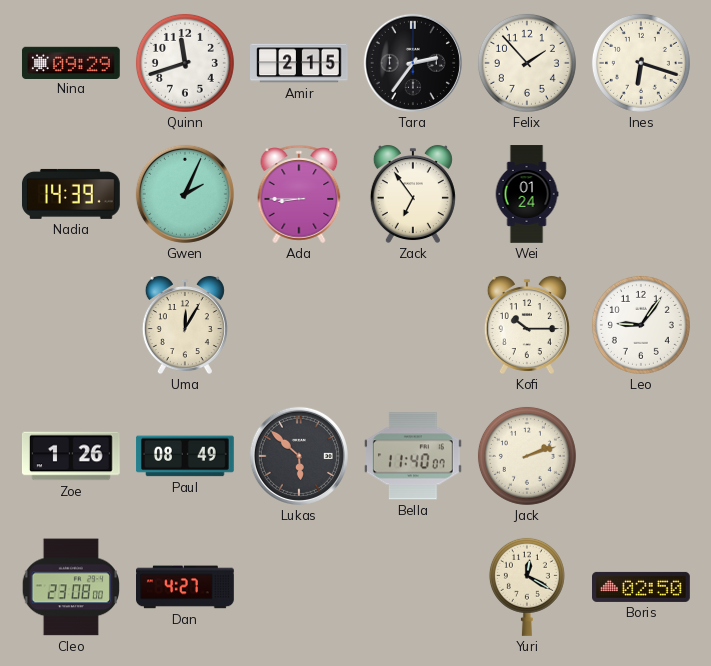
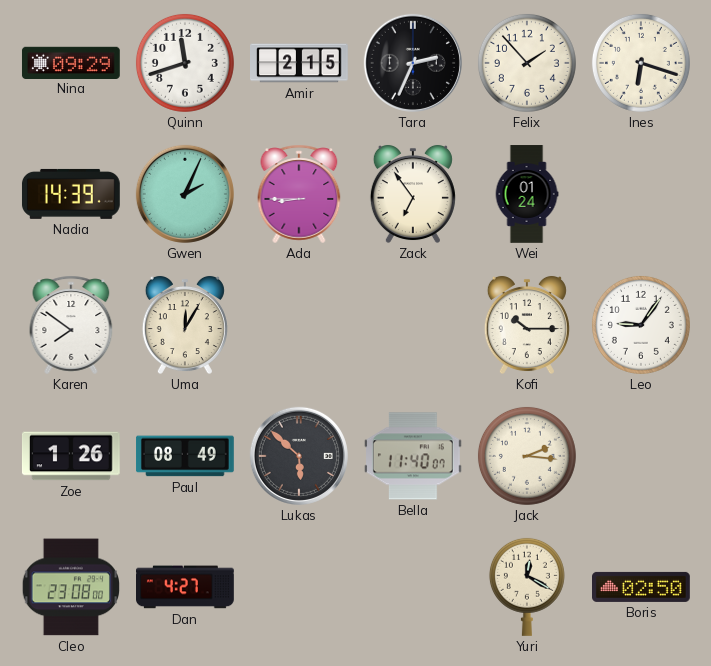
Tara: 2:36 -> 2:34
Karen: none -> 7:51
Jack: 2:12 -> 2:16
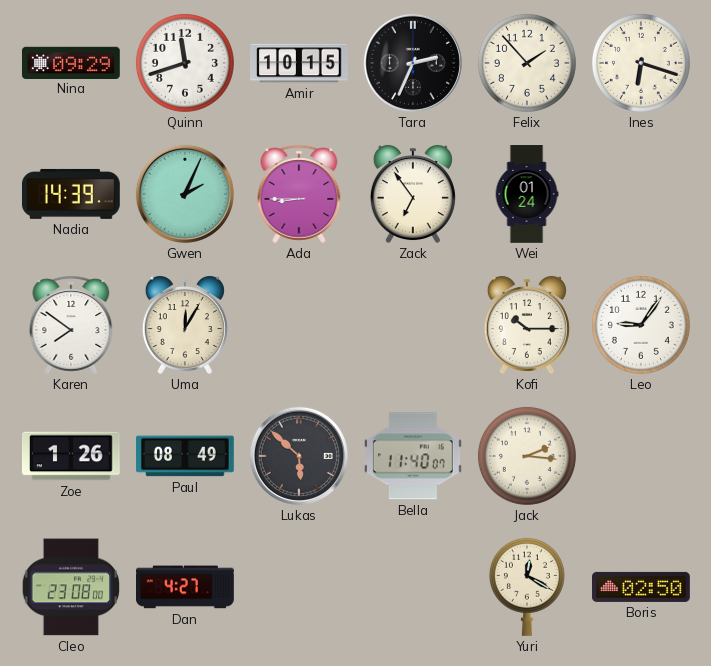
Amir: 2:15 -> 10:15
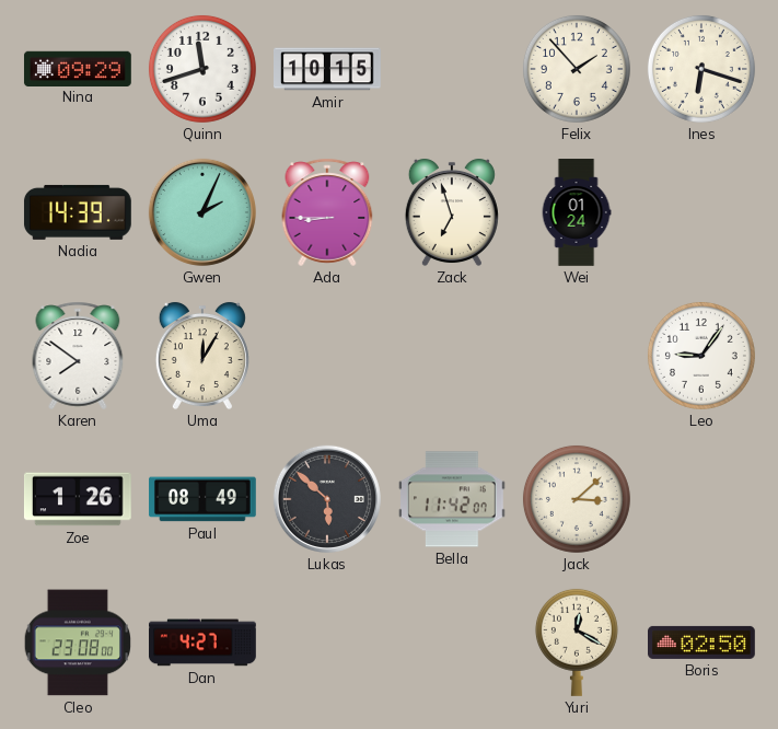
Tara: 2:34 -> none
Zack: 6:54 -> 6:57
Kofi: 10:15 -> none
Bella: 11:40 -> 11:42
Jack: 2:16 -> 3:08
